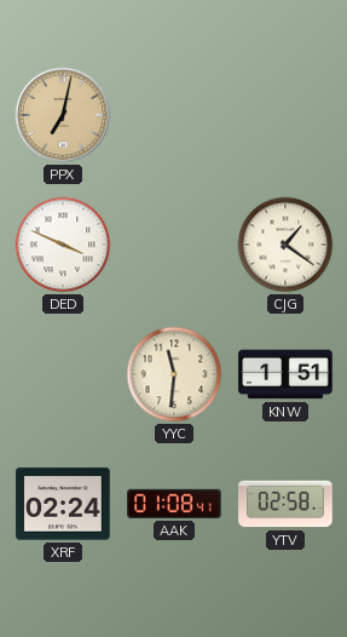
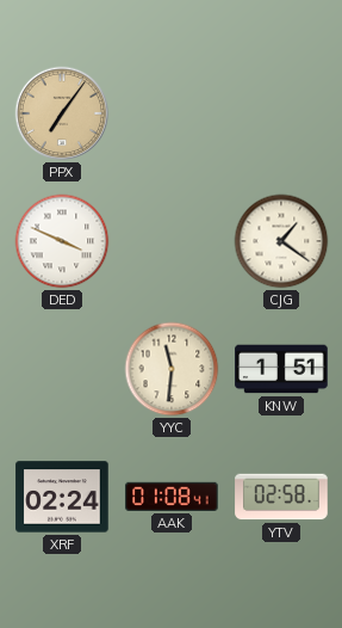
PPX: 7:02 -> 7:06
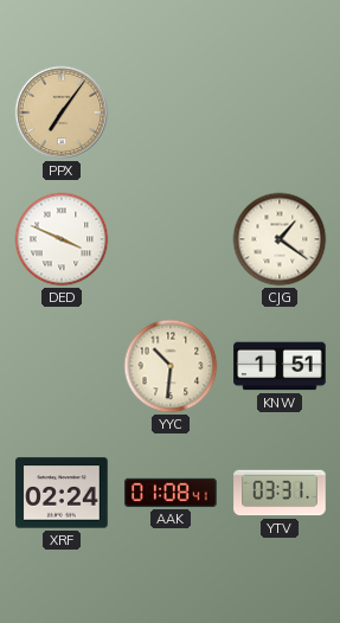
YYC: 11:31 -> 10:31
YTV: 02:58 -> 03:31
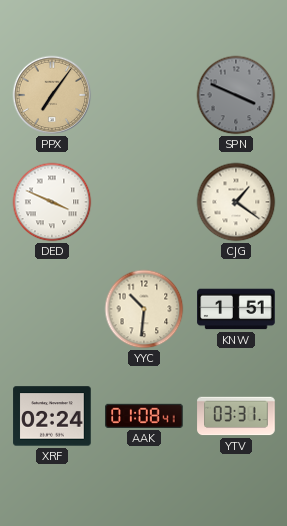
SPN: none -> 3:49
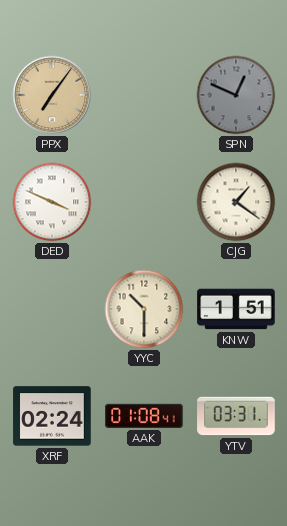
SPN: 3:49 -> 12:49
YYC: 10:31 -> 10:30
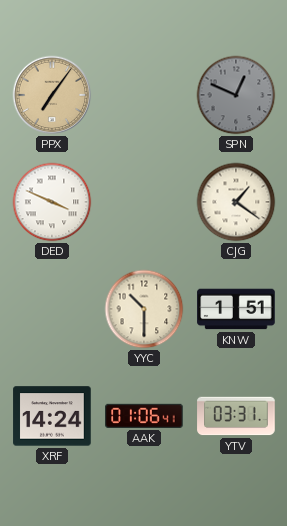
XRF: 02:24 -> 14:24
AAK: 01:08 -> 01:06
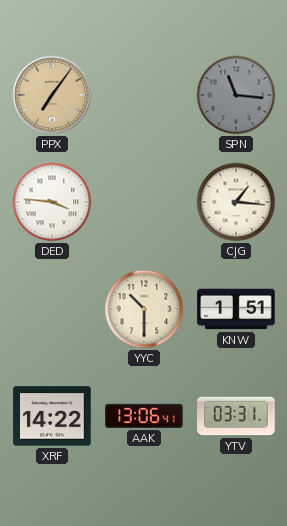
SPN: 12:49 -> 11:16
DED: 3:49 -> 3:46
CJG: 1:21 -> 1:16
XRF: 14:24 -> 14:22
AAK: 01:06 -> 13:06
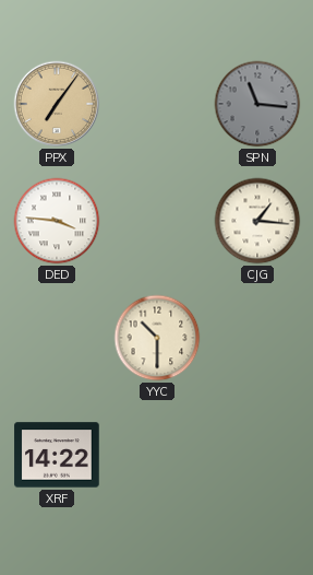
KNW: 1:51 -> none
AAK: 13:06 -> none
YTV: 03:31 -> none
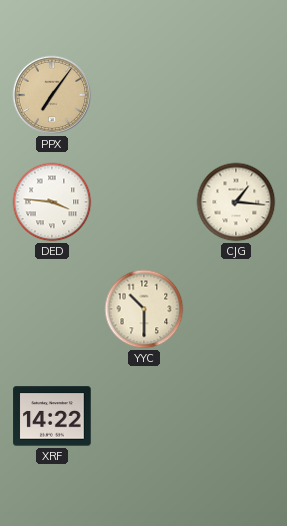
SPN: 11:16 -> none
